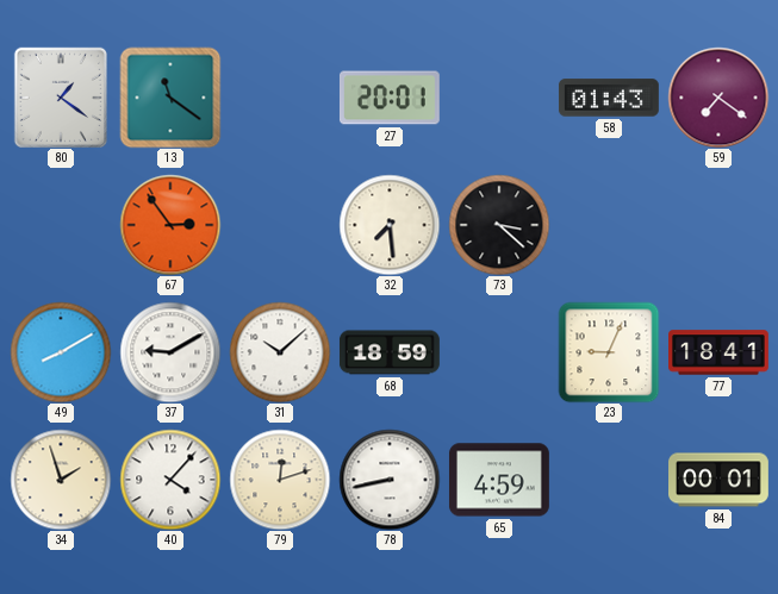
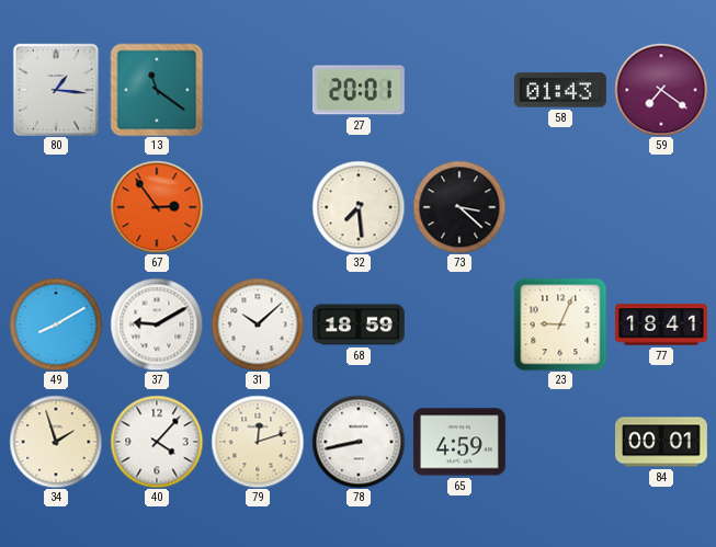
80: 1:21 -> 1:16
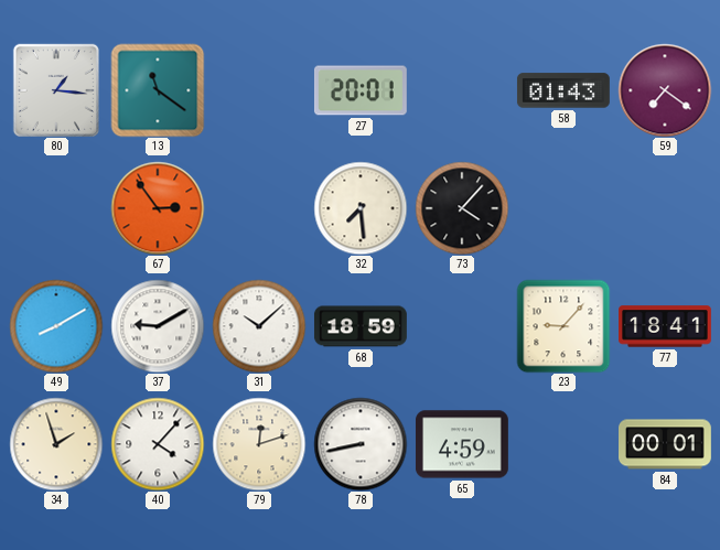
73: 3:22 -> 4:07
23: 9:04 -> 9:07
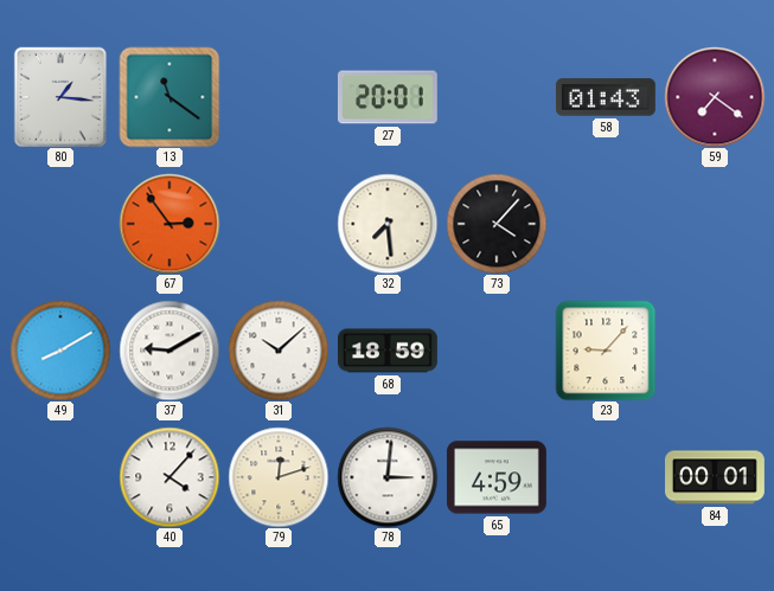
77: 18:41 -> none
34: 1:57 -> none
78: 8:43 -> 3:01
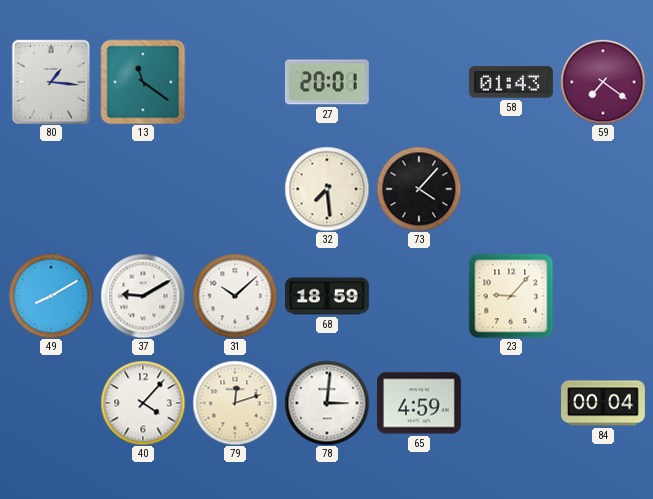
67: 2:54 -> none
84: 00:01 -> 00:04
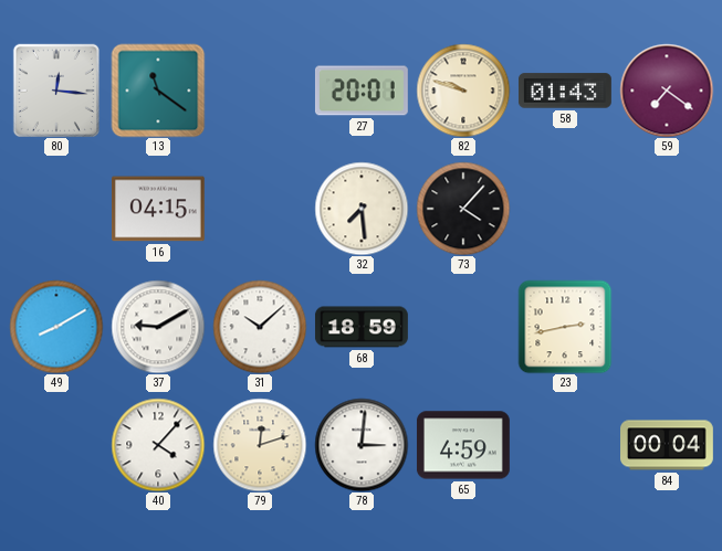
80: 1:16 -> 12:16
82: none -> 9:48
16: none -> 04:15
23: 9:07 -> 2:43
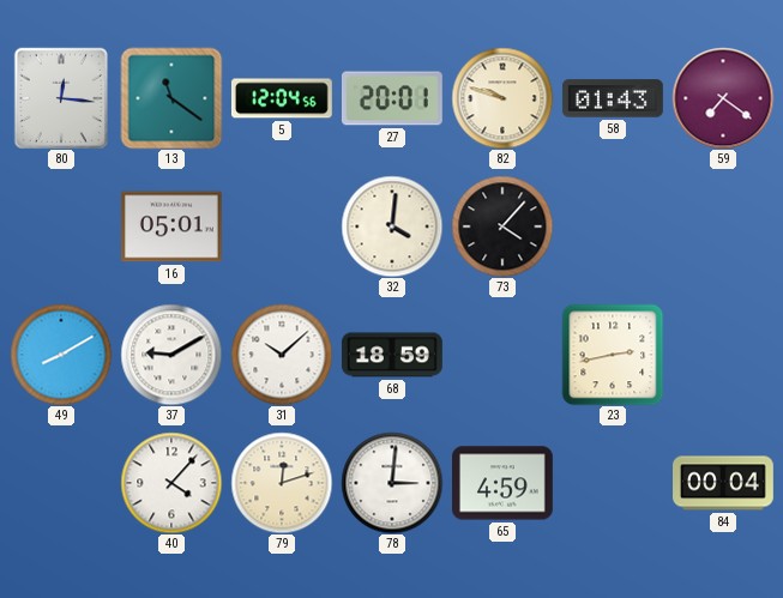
5: none -> 12:04
16: 04:15 -> 05:01
32: 7:29 -> 4:01
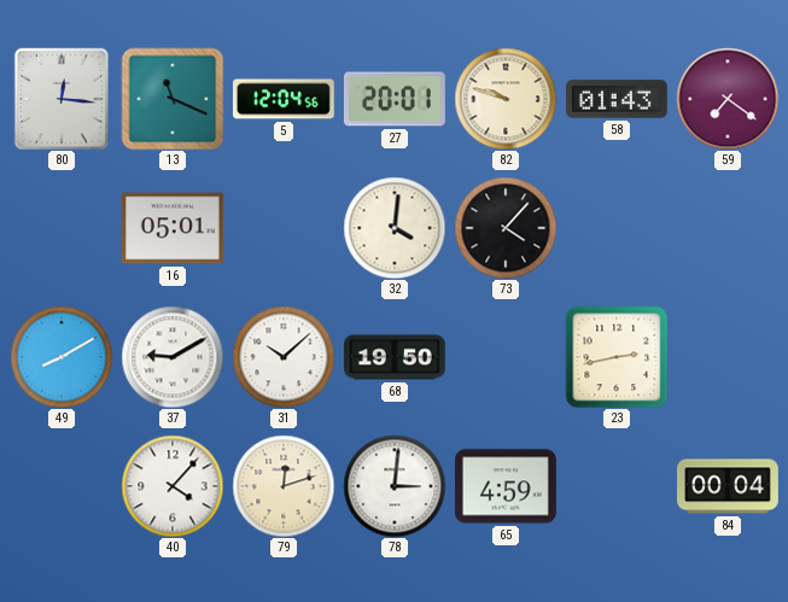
13: 11:21 -> 11:19
68: 18:59 -> 19:50
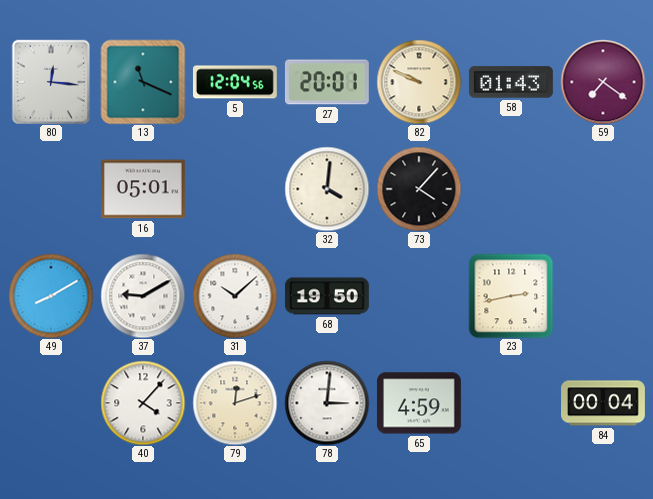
82: 9:48 -> 9:49
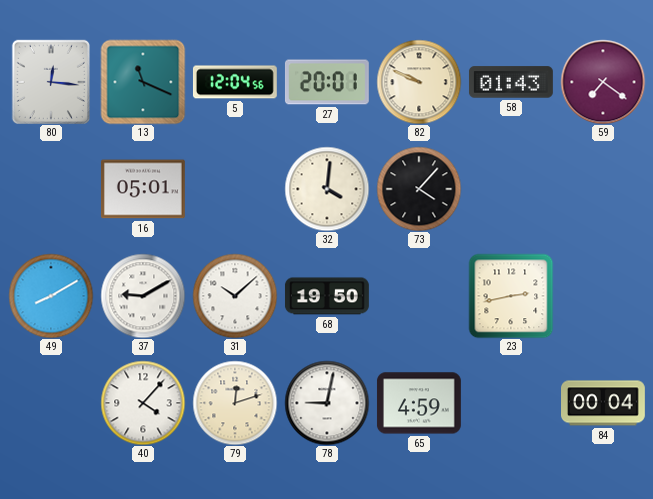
78: 3:01 -> 9:02
